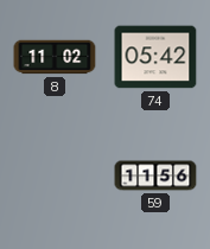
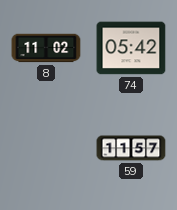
59: 11:56 -> 11:57
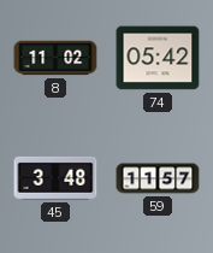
45: none -> 3:48
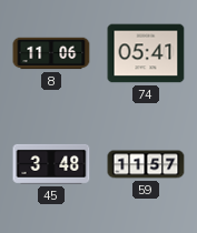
8: 11:02 -> 11:06
74: 05:42 -> 05:41
